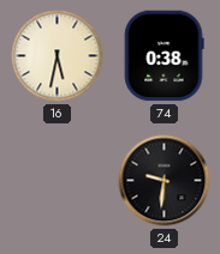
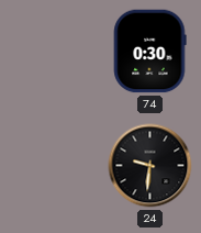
16: 5:32 -> none
74: 0:38 -> 0:30
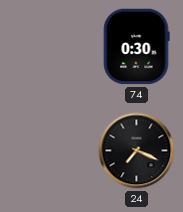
24: 9:31 -> 7:19
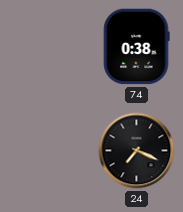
74: 0:30 -> 0:38
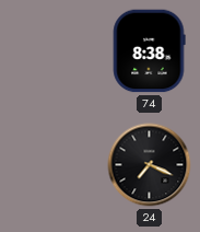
74: 0:38 -> 8:38
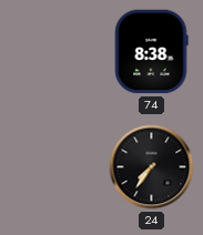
24: 7:19 -> 7:36
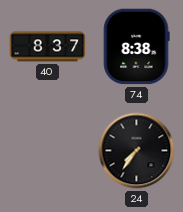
40: none -> 8:37
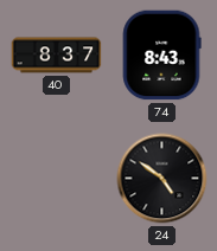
74: 8:38 -> 8:43
24: 7:36 -> 4:51
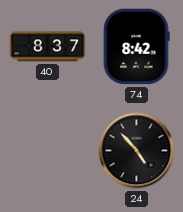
74: 8:43 -> 8:42
24: 4:51 -> 4:53
